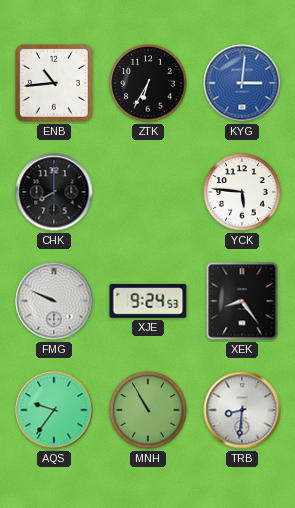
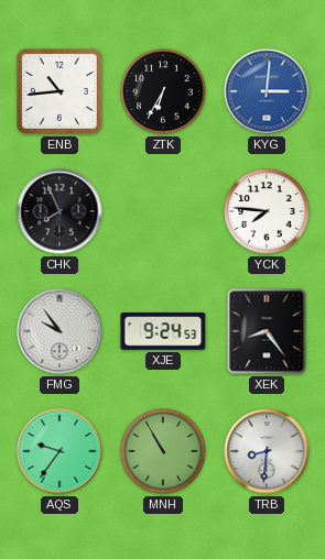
CHK: 8:00 -> 7:56
YCK: 5:46 -> 7:46
FMG: 9:49 -> 9:54
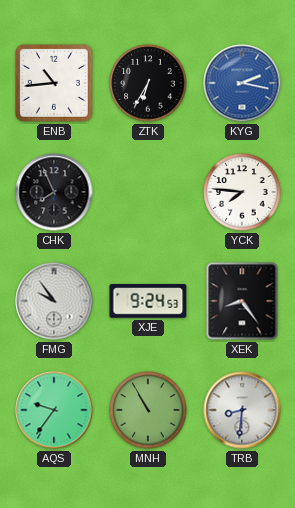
KYG: 3:01 -> 2:17
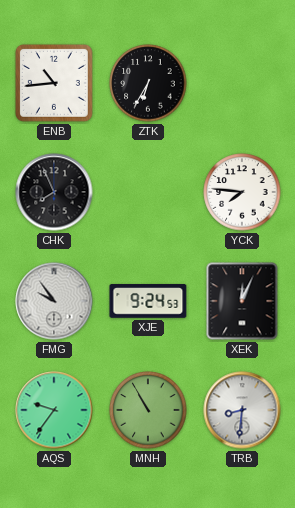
KYG: 2:17 -> none
XEK: 8:24 -> 12:04
